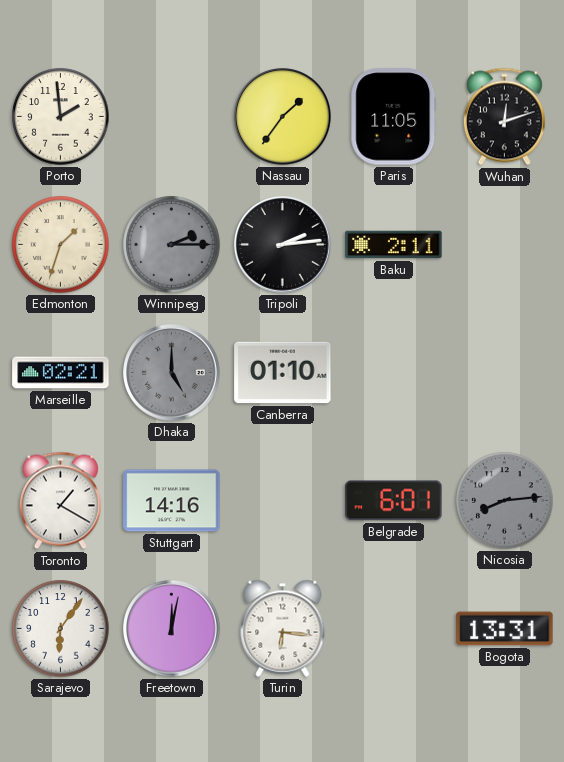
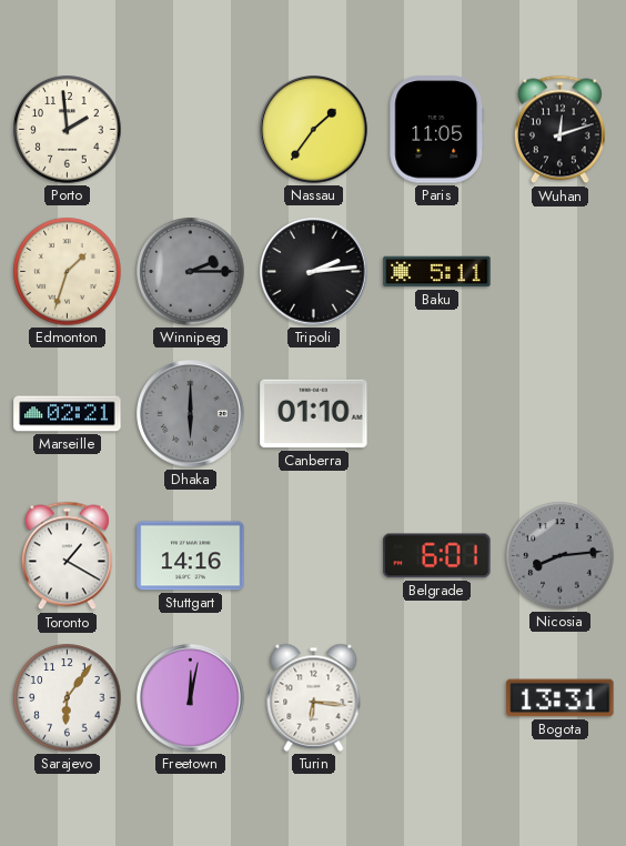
Baku: 2:11 -> 5:11
Dhaka: 5:00 -> 6:00
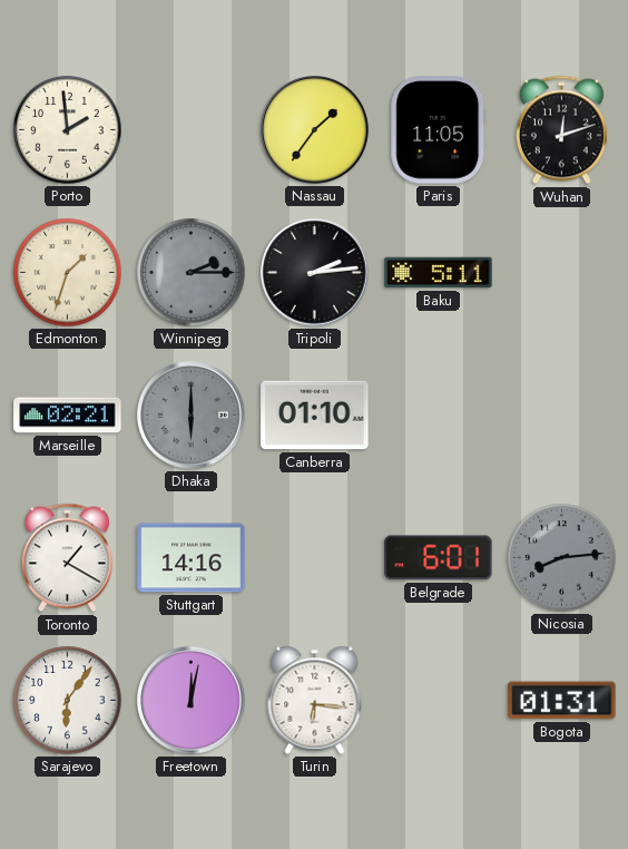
Bogota: 13:31 -> 01:31
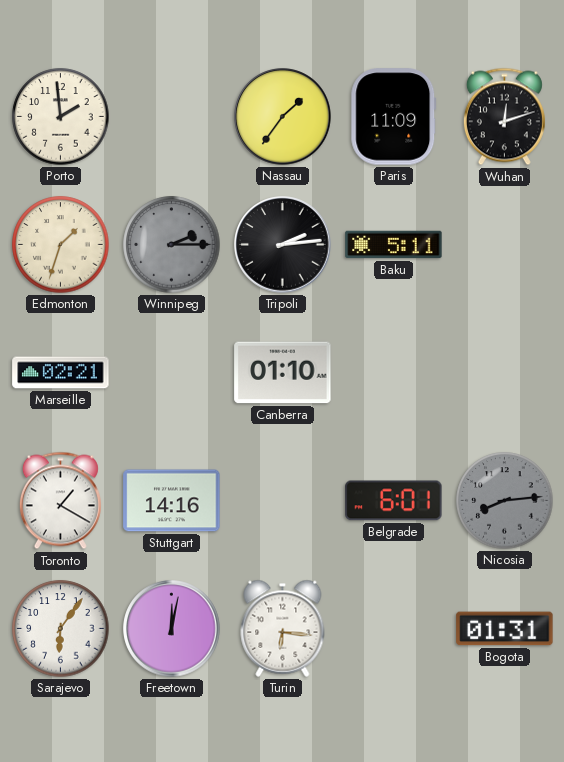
Paris: 11:05 -> 11:09
Dhaka: 6:00 -> none
